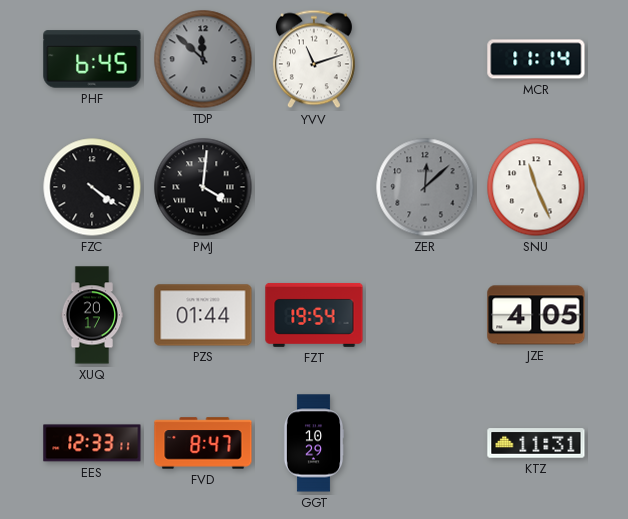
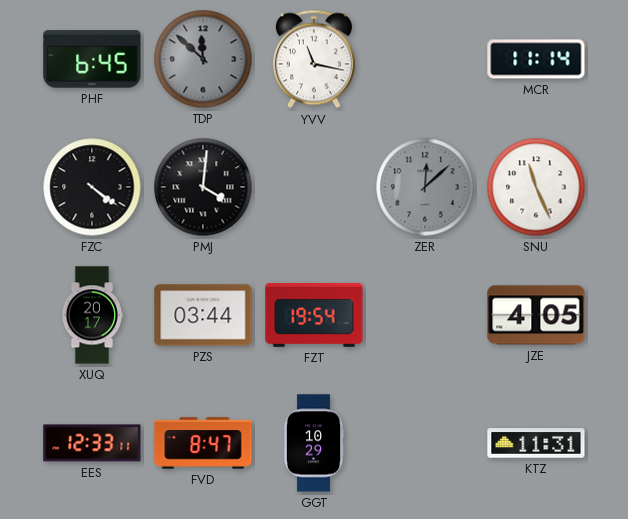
YVV: 11:12 -> 11:17
PZS: 01:44 -> 03:44
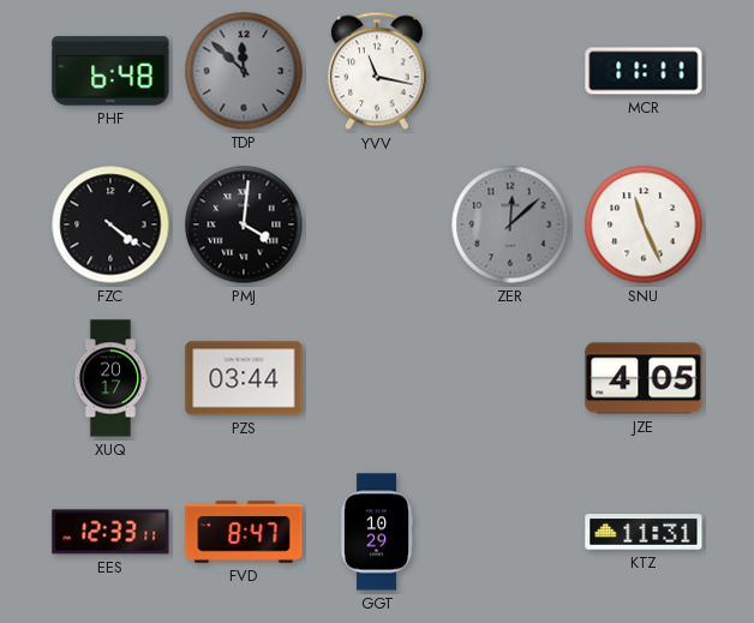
PHF: 6:45 -> 6:48
MCR: 11:14 -> 11:11
FZT: 19:54 -> none
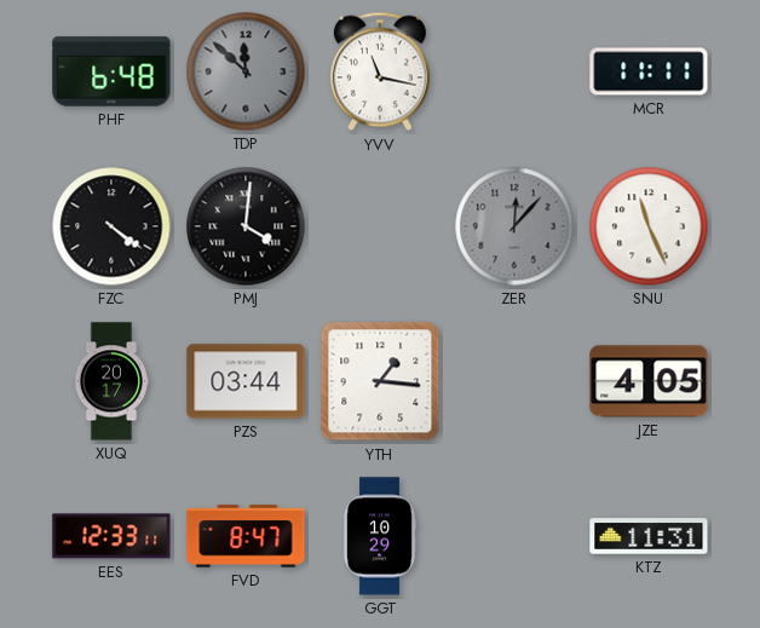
ZER: 12:08 -> 12:07
YTH: none -> 1:16
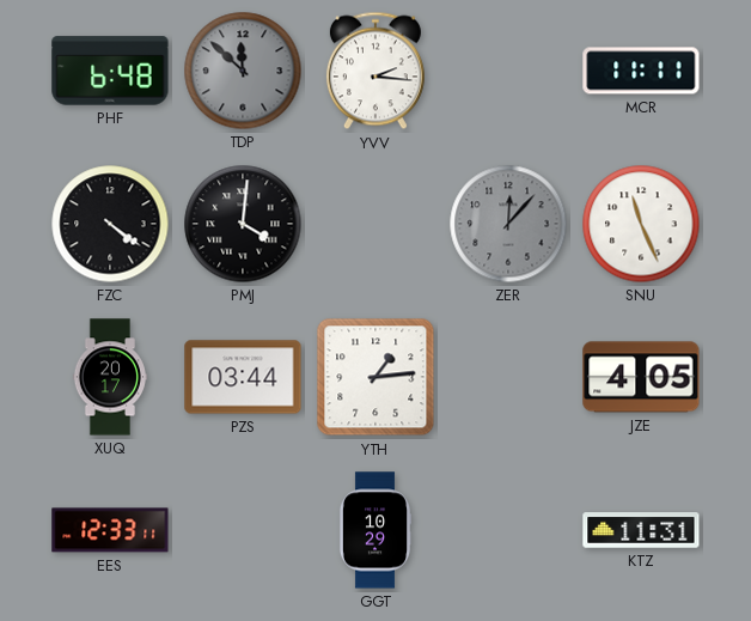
YVV: 11:17 -> 2:16
YTH: 1:16 -> 1:14
FVD: 8:47 -> none
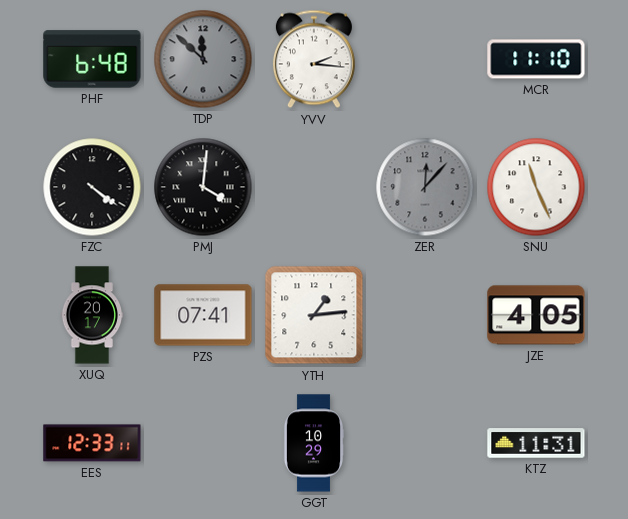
MCR: 11:11 -> 11:10
PZS: 03:44 -> 07:41
